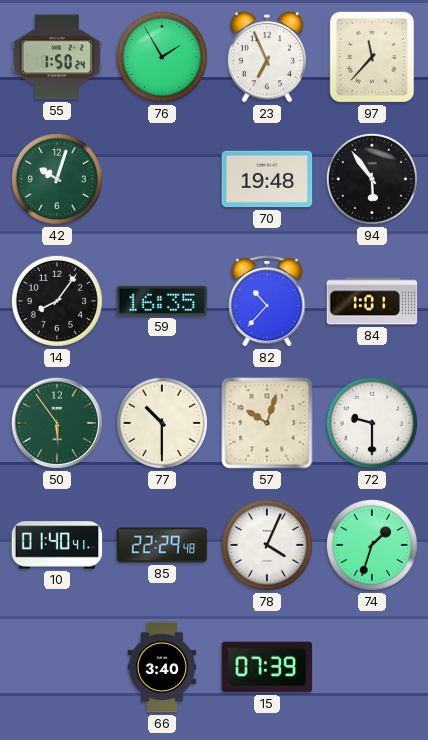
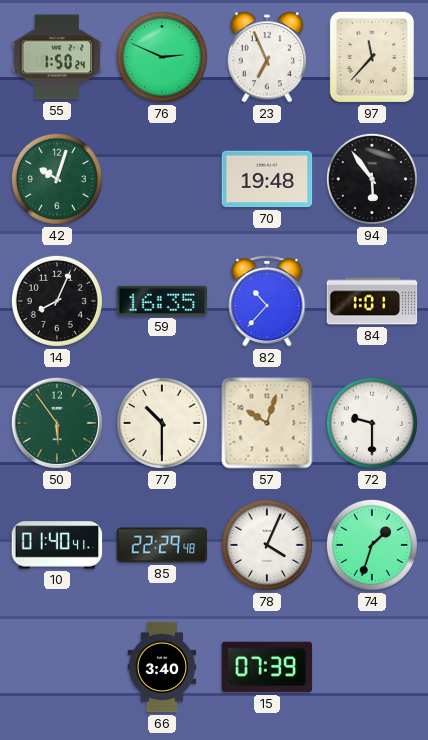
76: 1:55 -> 2:49
14: 8:06 -> 8:04
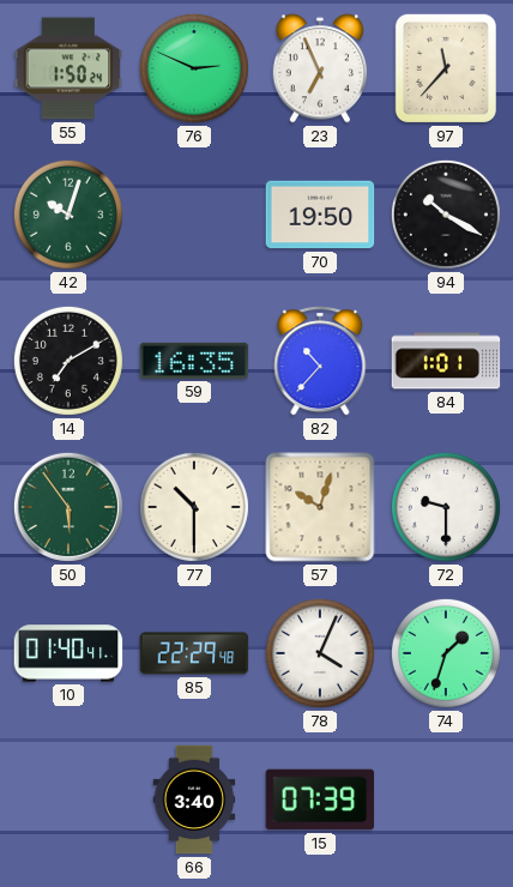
70: 19:48 -> 19:50
94: 5:54 -> 10:20
14: 8:04 -> 7:10
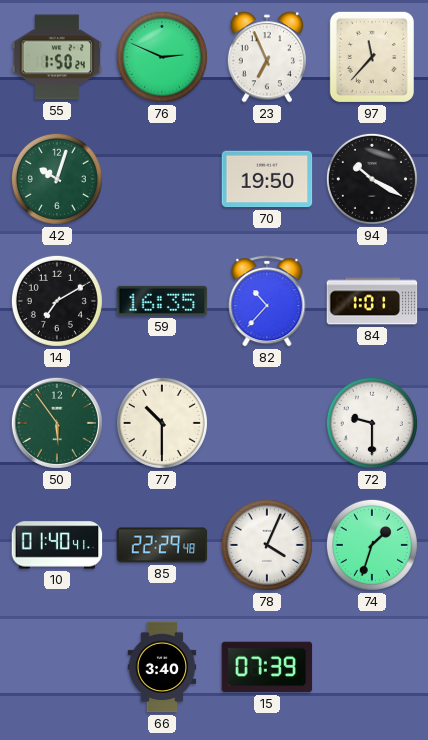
57: 10:03 -> none
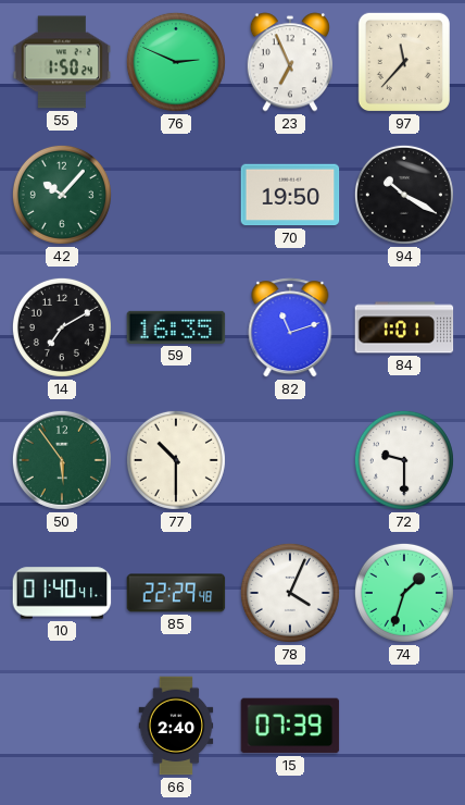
42: 10:03 -> 10:07
82: 10:37 -> 11:12
66: 3:40 -> 2:40
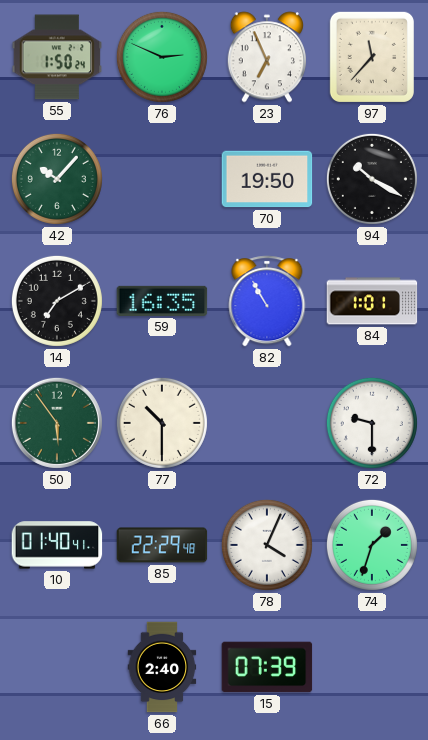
82: 11:12 -> 10:55
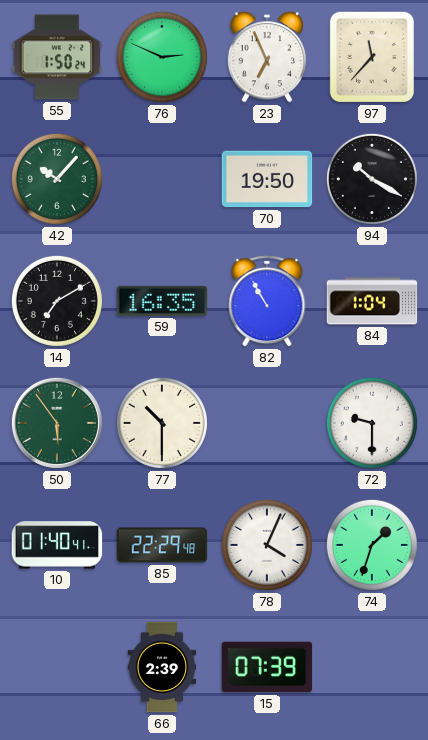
84: 1:01 -> 1:04
66: 2:40 -> 2:39
